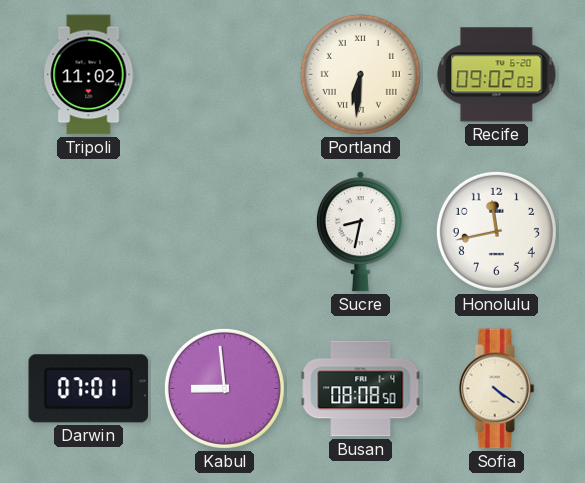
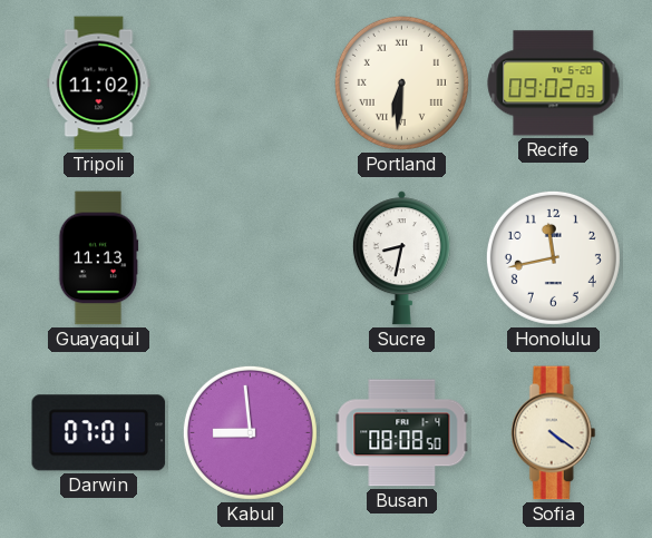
Guayaquil: none -> 11:13
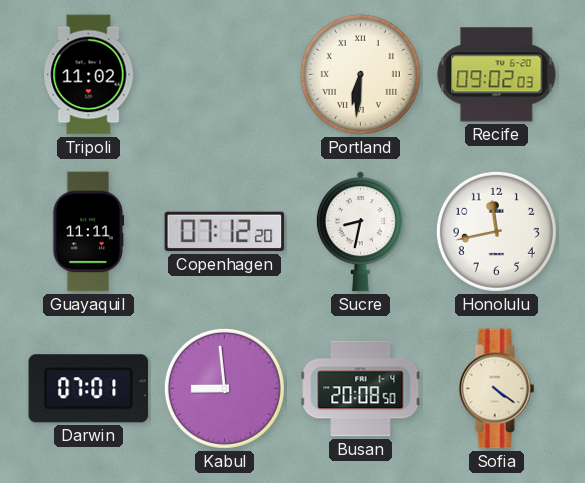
Guayaquil: 11:13 -> 11:11
Copenhagen: none -> 07:12
Busan: 08:08 -> 20:08
